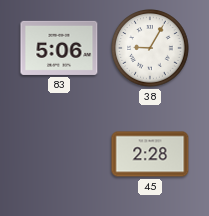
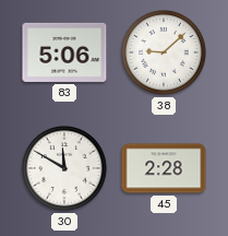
38: 9:05 -> 9:08
30: none -> 11:50
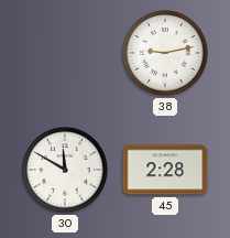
83: 5:06 -> none
38: 9:08 -> 9:13
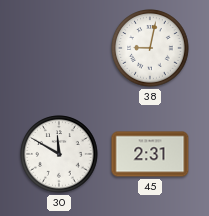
38: 9:13 -> 9:02
45: 2:28 -> 2:31
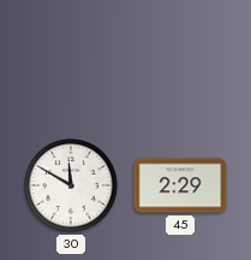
38: 9:02 -> none
45: 2:31 -> 2:29
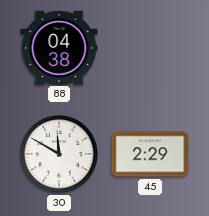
88: none -> 04:38
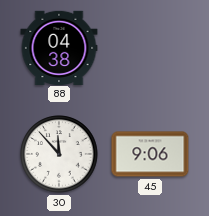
30: 11:50 -> 11:53
45: 2:29 -> 9:06
